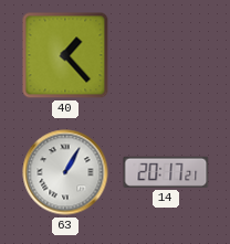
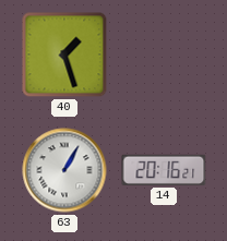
40: 1:23 -> 1:27
14: 20:17 -> 20:16
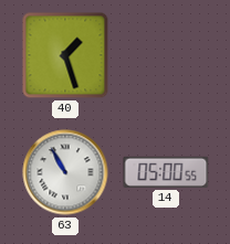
63: 1:05 -> 10:55
14: 20:16 -> 05:00
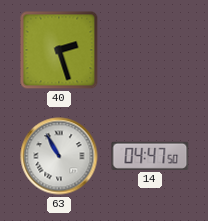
40: 1:27 -> 2:27
14: 05:00 -> 04:47
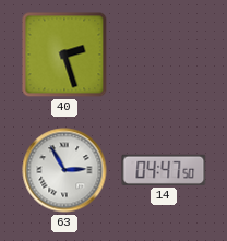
63: 10:55 -> 2:55
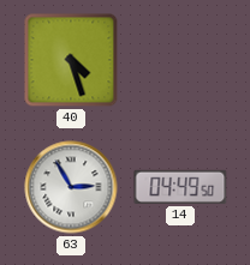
40: 2:27 -> 4:27
14: 04:47 -> 04:49
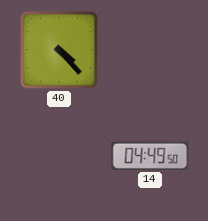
40: 4:27 -> 4:23
63: 2:55 -> none
